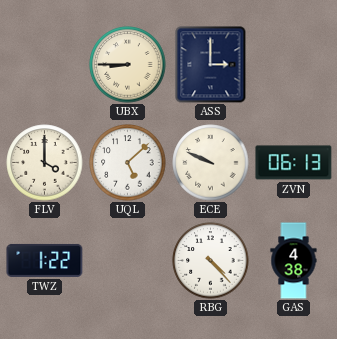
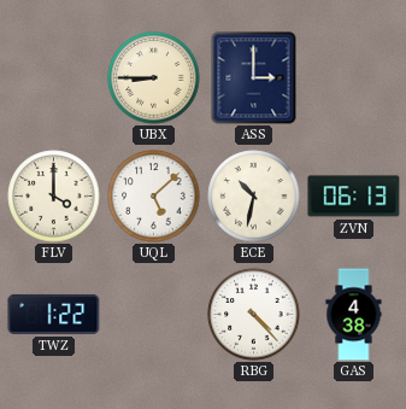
ECE: 9:49 -> 10:32
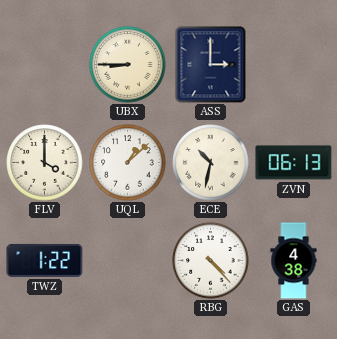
UQL: 5:08 -> 1:08
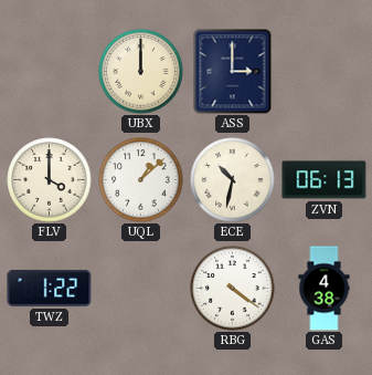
UBX: 8:45 -> 12:00
RBG: 4:23 -> 4:21
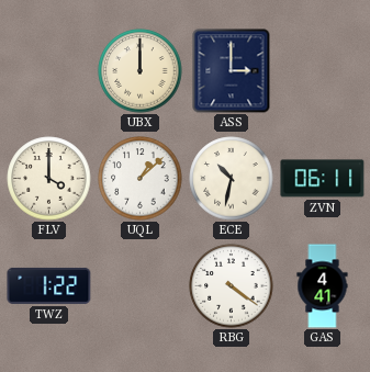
ZVN: 06:13 -> 06:11
GAS: 4:38 -> 4:41
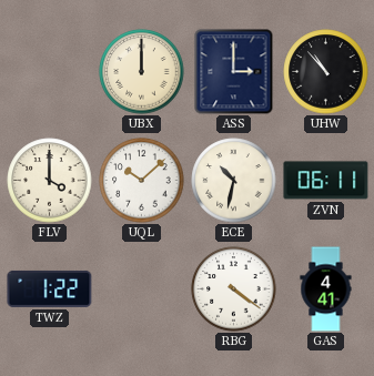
UHW: none -> 10:53
UQL: 1:08 -> 10:08
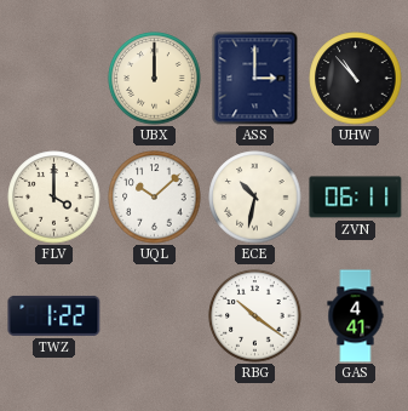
RBG: 4:21 -> 10:21
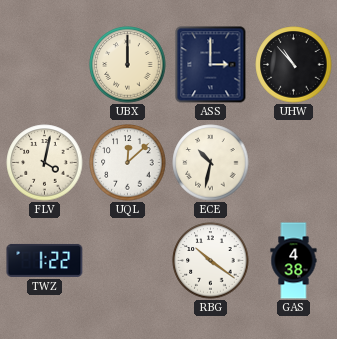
FLV: 4:00 -> 4:02
UQL: 10:08 -> 12:08
ZVN: 06:11 -> none
GAS: 4:41 -> 4:38
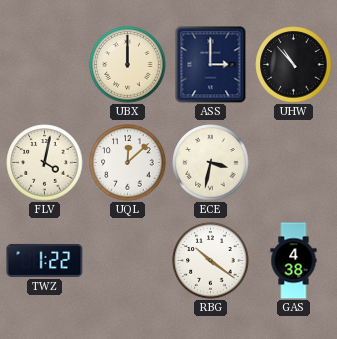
ECE: 10:32 -> 3:32
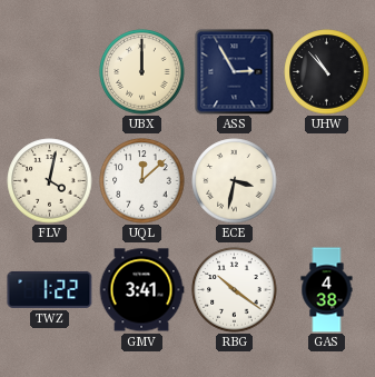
ASS: 3:00 -> 2:55
GMV: none -> 3:41
